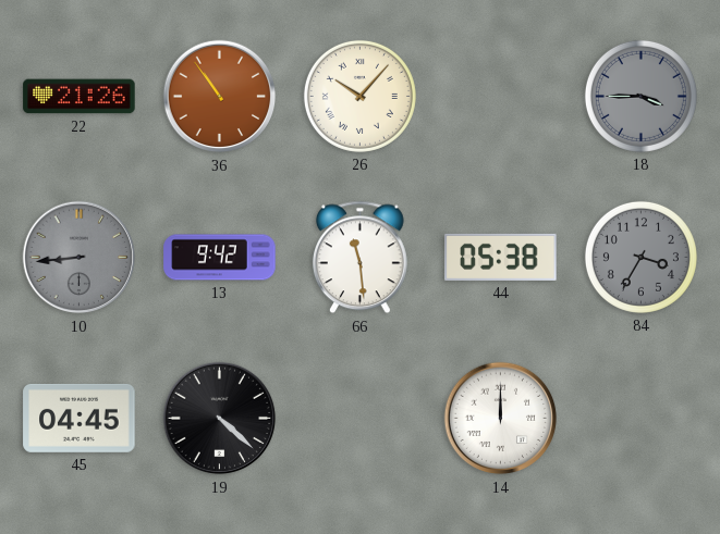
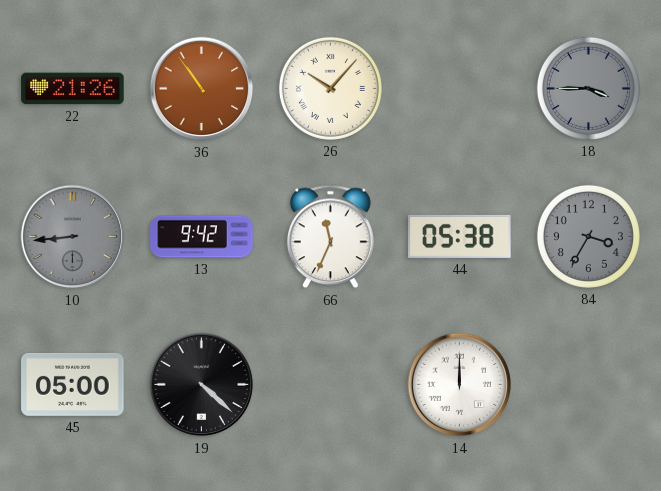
66: 11:29 -> 11:34
45: 04:45 -> 05:00
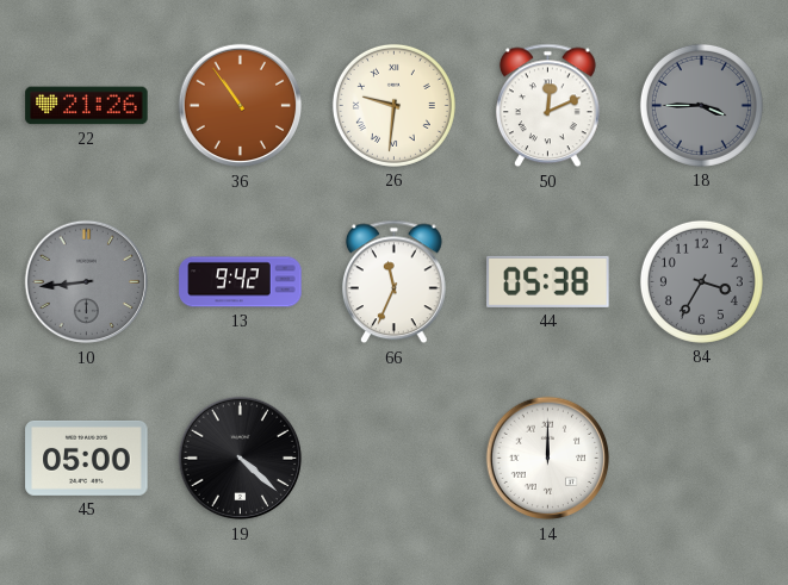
26: 10:07 -> 9:31
50: none -> 12:11
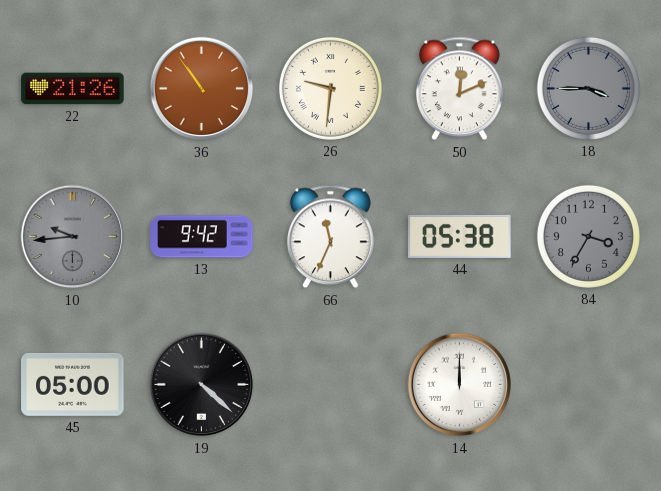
10: 8:44 -> 9:44
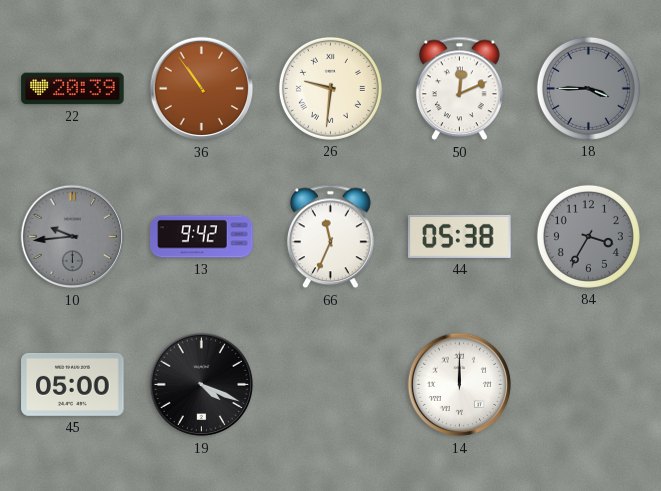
22: 21:26 -> 20:39
19: 4:22 -> 4:19
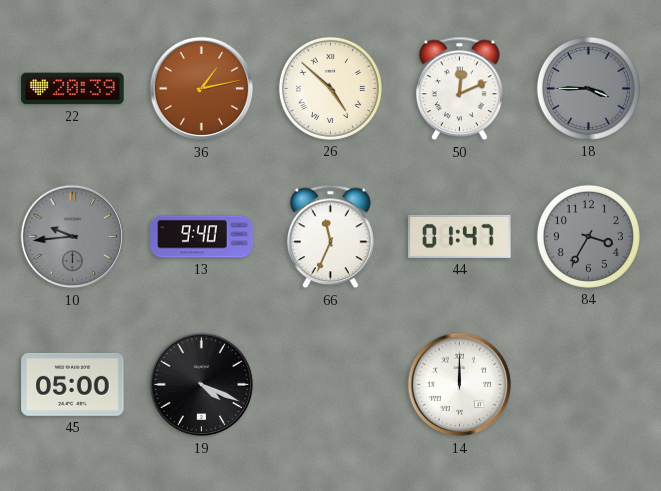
36: 10:54 -> 1:13
26: 9:31 -> 4:52
13: 9:42 -> 9:40
44: 05:38 -> 01:47
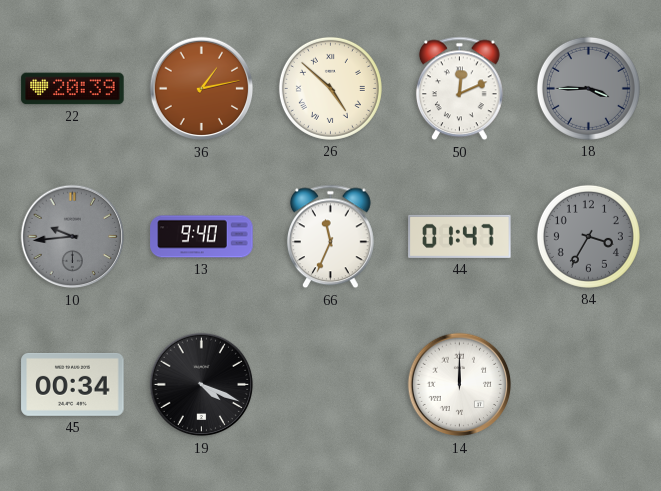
45: 05:00 -> 00:34
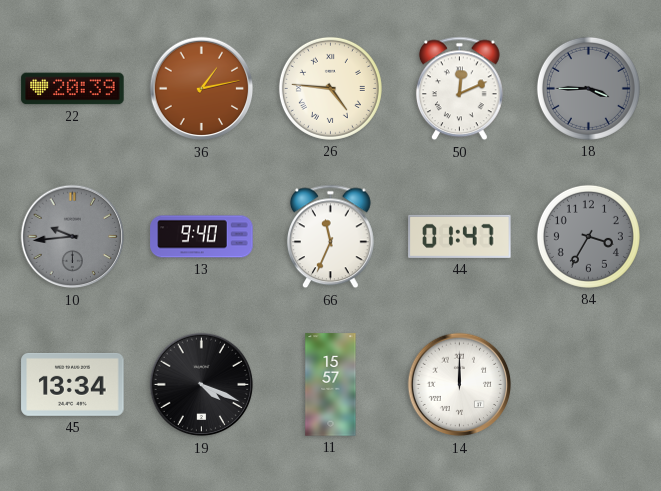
26: 4:52 -> 4:46
45: 00:34 -> 13:34
11: none -> 15:57
